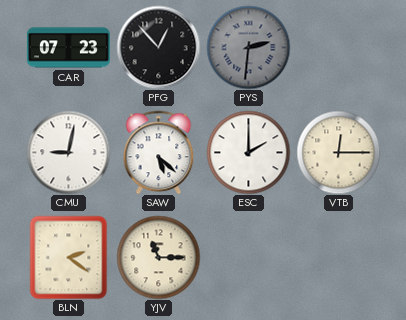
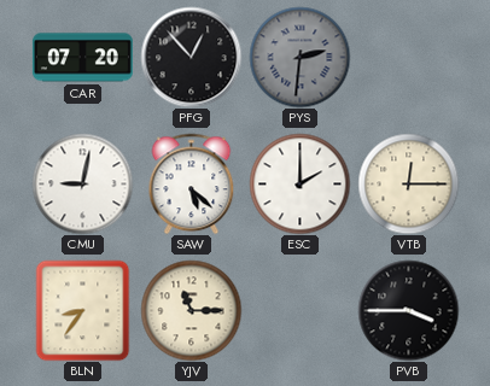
CAR: 07:23 -> 07:20
BLN: 2:21 -> 8:36
PVB: none -> 3:45
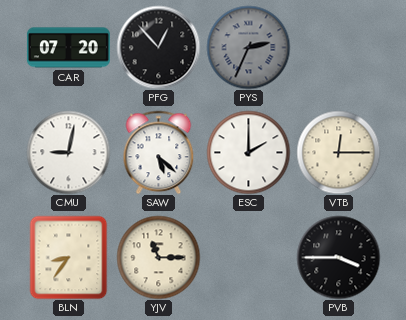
PYS: 2:31 -> 2:34
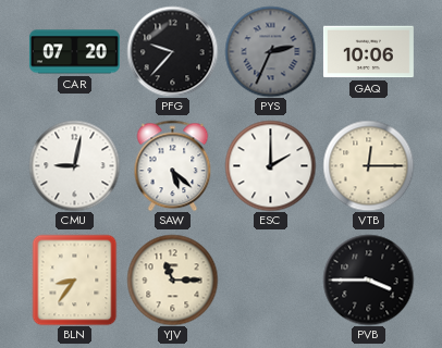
PFG: 12:53 -> 9:37
GAQ: none -> 10:06
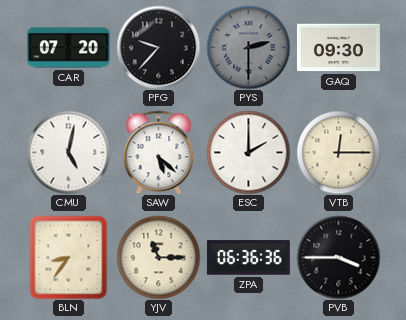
PYS: 2:34 -> 2:30
GAQ: 10:06 -> 09:30
CMU: 9:02 -> 5:02
ZPA: none -> 06:36
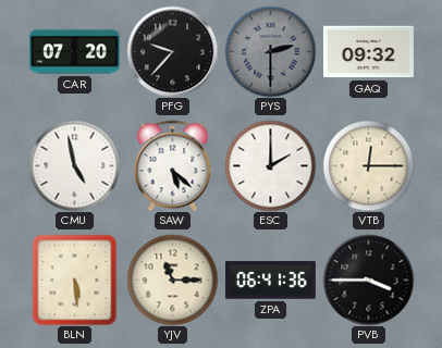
GAQ: 09:30 -> 09:32
CMU: 5:02 -> 4:58
BLN: 8:36 -> 5:29
ZPA: 06:36 -> 06:41
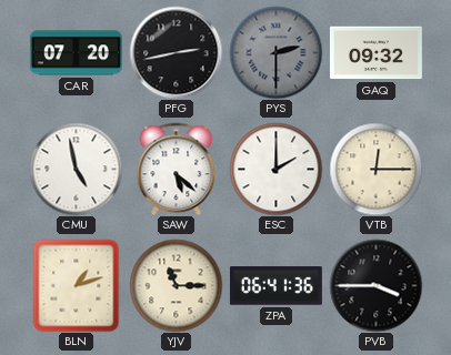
PFG: 9:37 -> 2:43
BLN: 5:29 -> 1:12
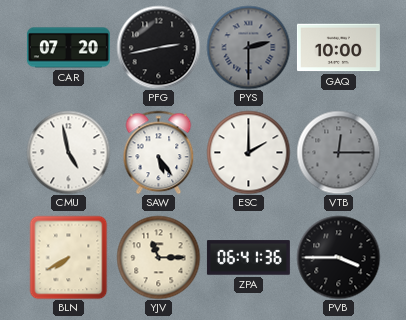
GAQ: 09:32 -> 10:00
SAW: 5:22 -> 5:24
VTB dial: cream -> grey
BLN: 1:12 -> 7:40
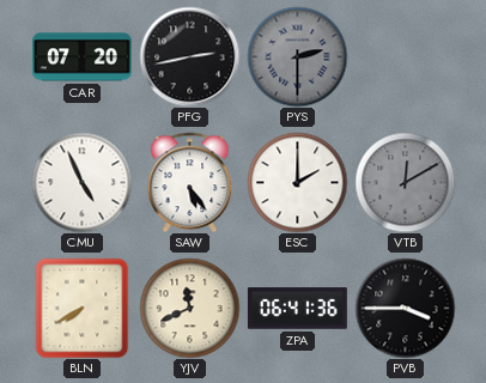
GAQ: 10:00 -> none
CMU: 4:58 -> 4:56
VTB: 12:15 -> 12:10
YJV: 11:15 -> 11:41
